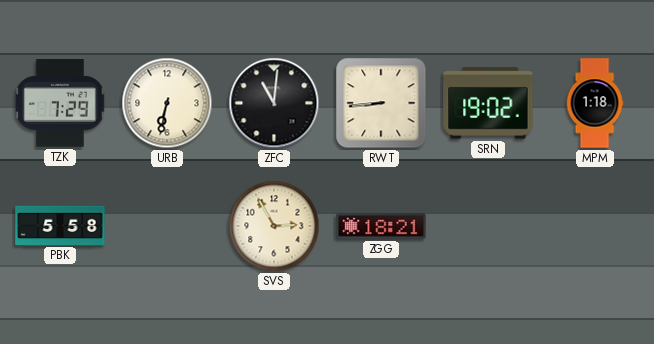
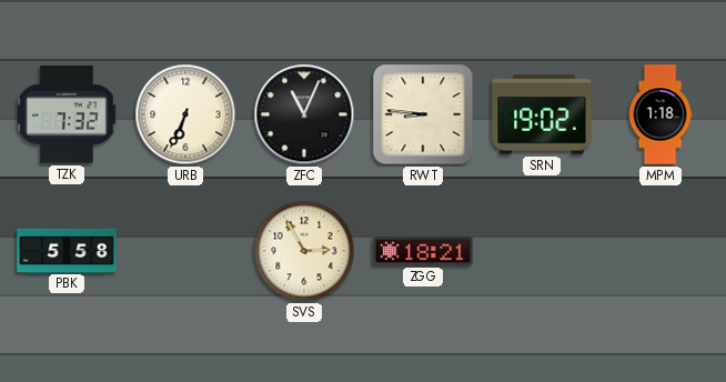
TZK: 7:29 -> 7:32
URB: 6:32 -> 6:34
ZFC: 11:01 -> 11:04
RWT: 8:44 -> 8:46
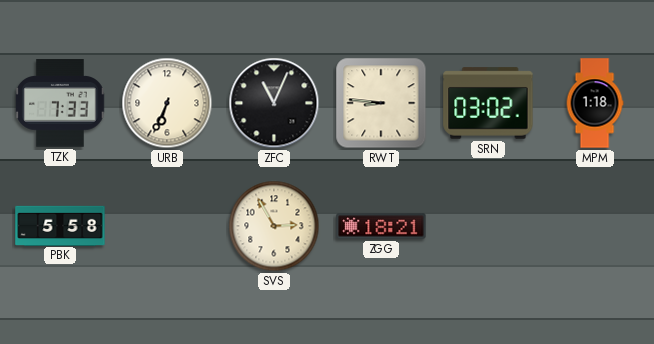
TZK: 7:32 -> 7:33
SRN: 19:02 -> 03:02
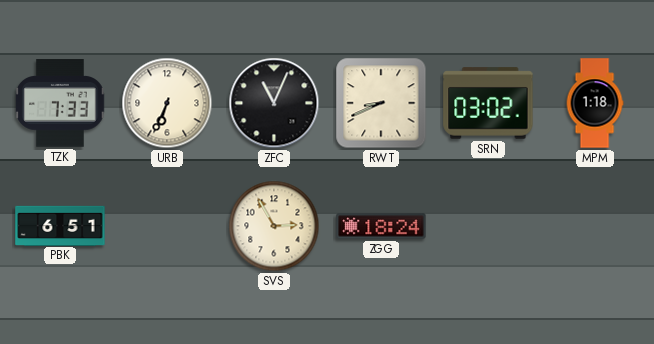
RWT: 8:46 -> 8:41
PBK: 5:58 -> 6:51
ZGG: 18:21 -> 18:24
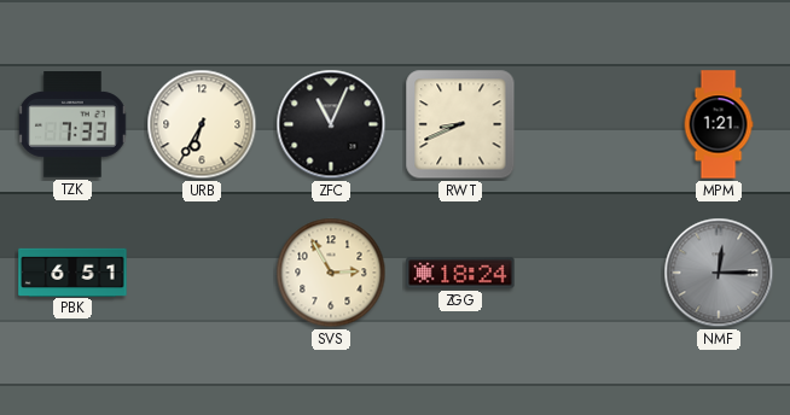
URB: 6:34 -> 6:35
SRN: 03:02 -> none
MPM: 1:18 -> 1:21
NMF: none -> 12:15
